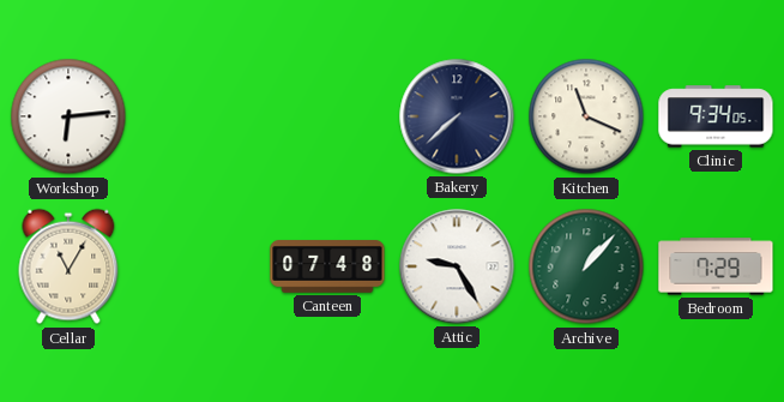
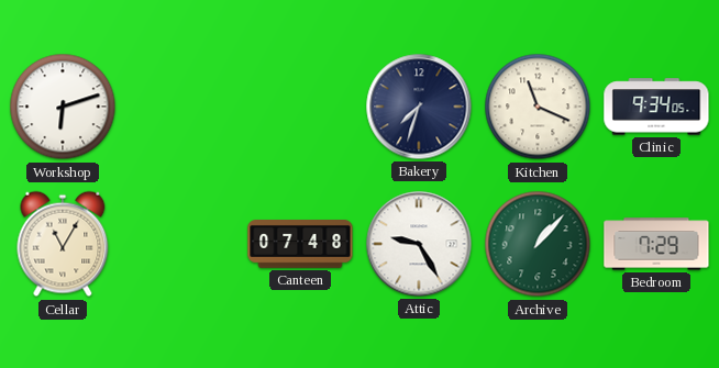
Workshop: 6:14 -> 6:12
Bakery: 7:38 -> 7:33
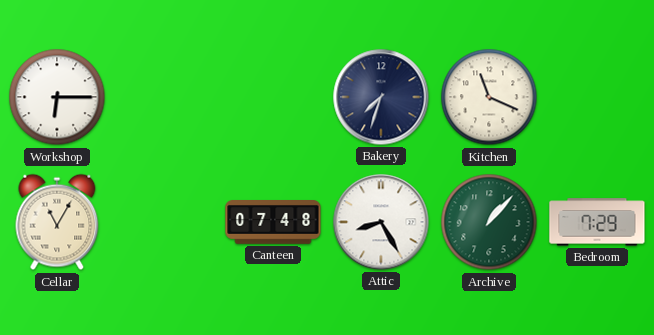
Workshop: 6:12 -> 6:15
Clinic: 9:34 -> none
Attic: 9:25 -> 8:25
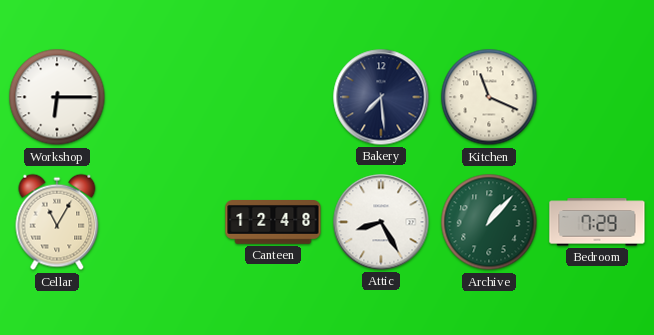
Bakery: 7:33 -> 7:29
Canteen: 07:48 -> 12:48
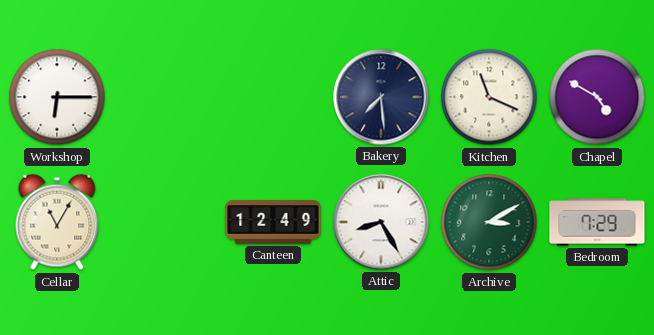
Chapel: none -> 4:50
Canteen: 12:48 -> 12:49
Archive: 1:07 -> 3:10
